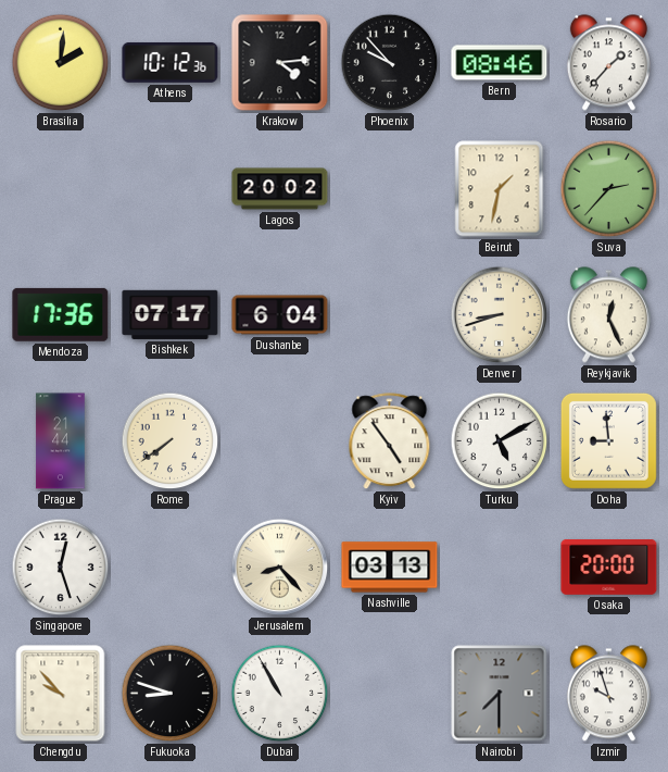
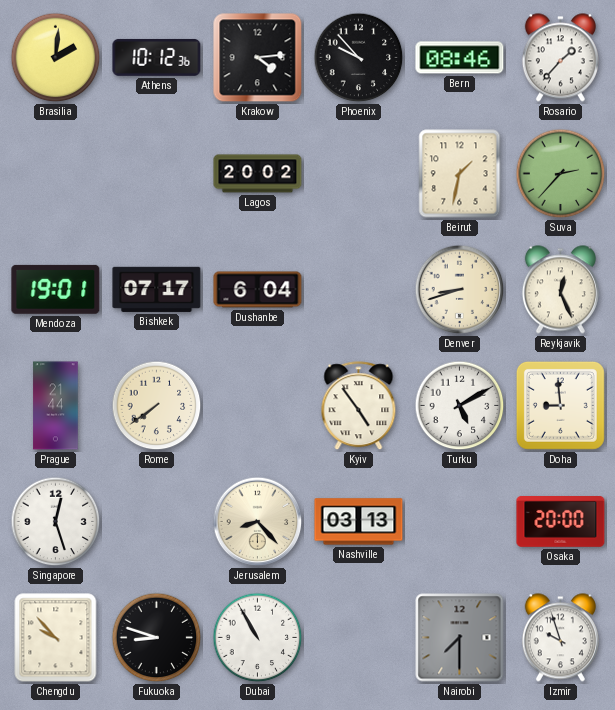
Mendoza: 17:36 -> 19:01
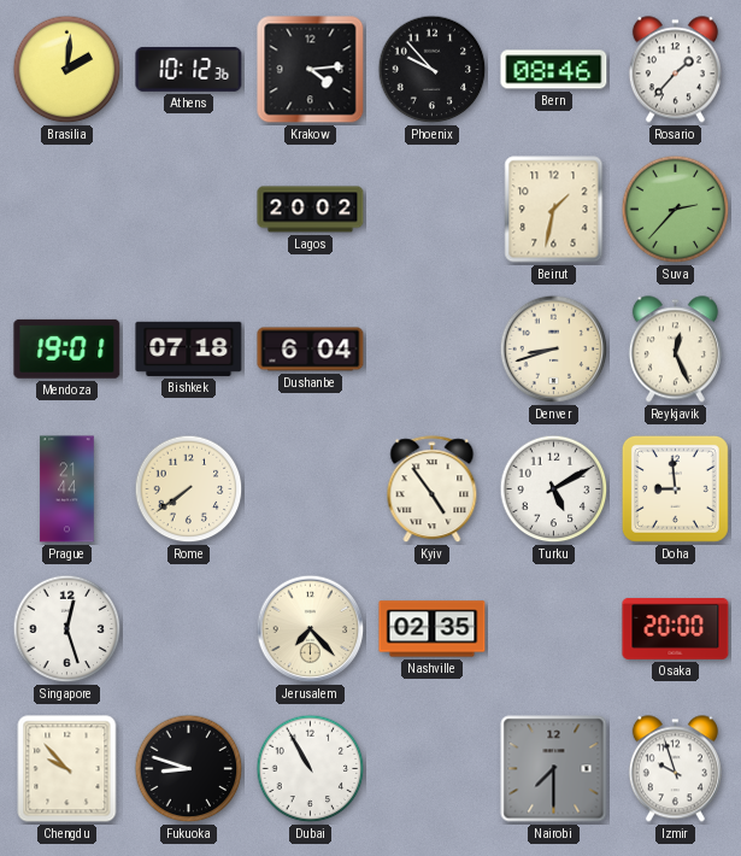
Bishkek: 07:17 -> 07:18
Jerusalem: 8:23 -> 7:23
Nashville: 03:13 -> 02:35
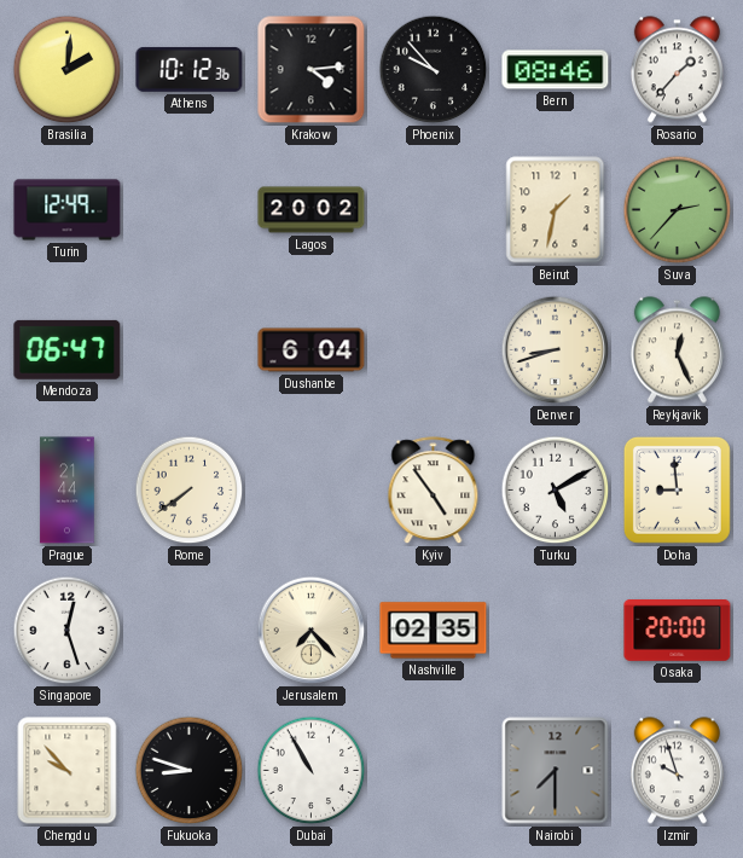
Turin: none -> 12:49
Mendoza: 19:01 -> 06:47
Bishkek: 07:18 -> none
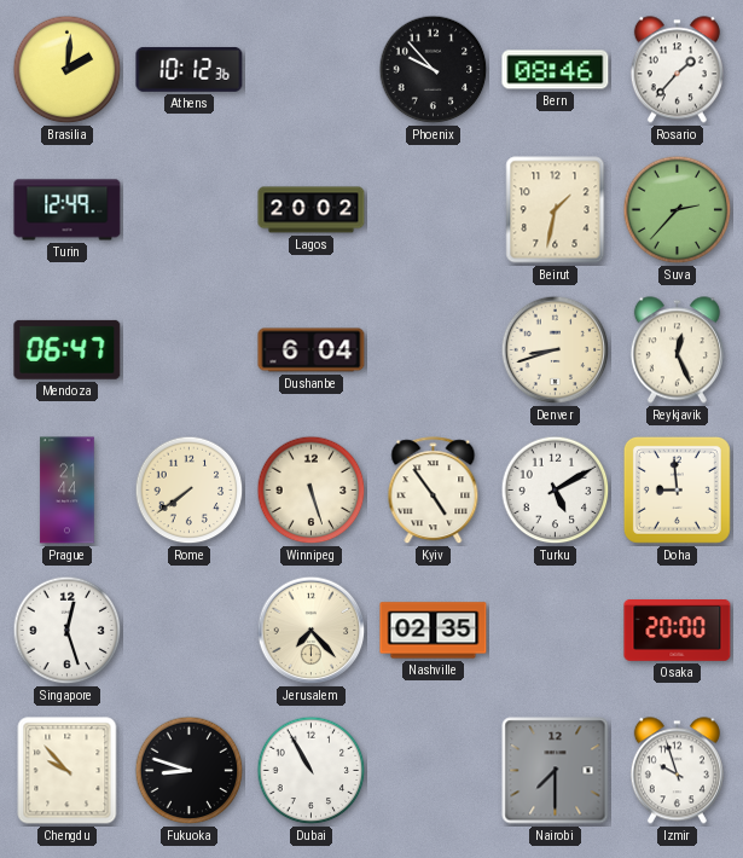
Krakow: 4:14 -> none
Winnipeg: none -> 5:27
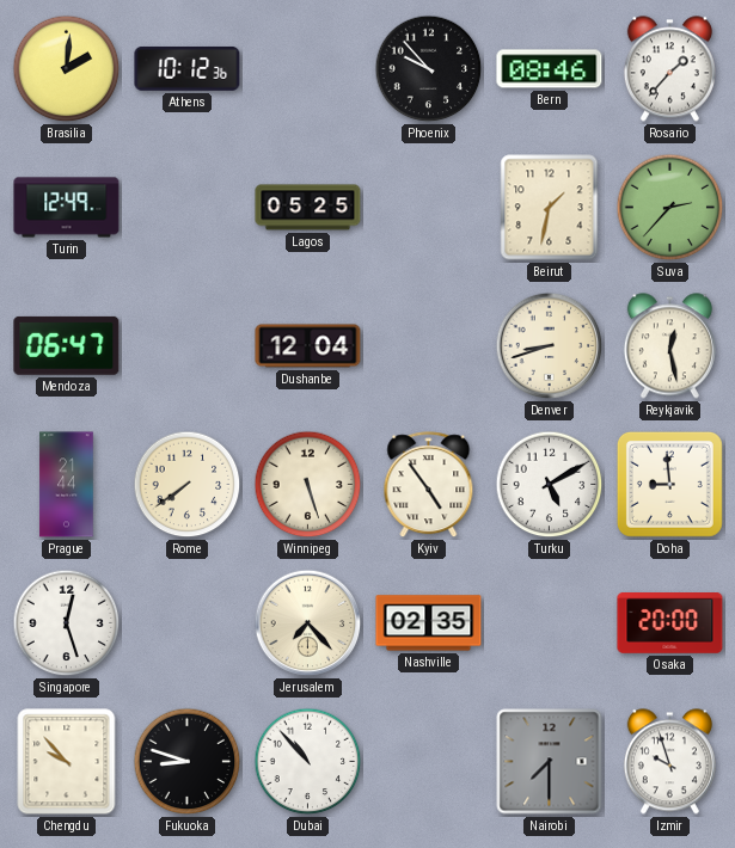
Lagos: 20:02 -> 05:25
Dushanbe: 6:04 -> 12:04
Reykjavik: 12:26 -> 12:28
Dubai: 10:55 -> 10:53
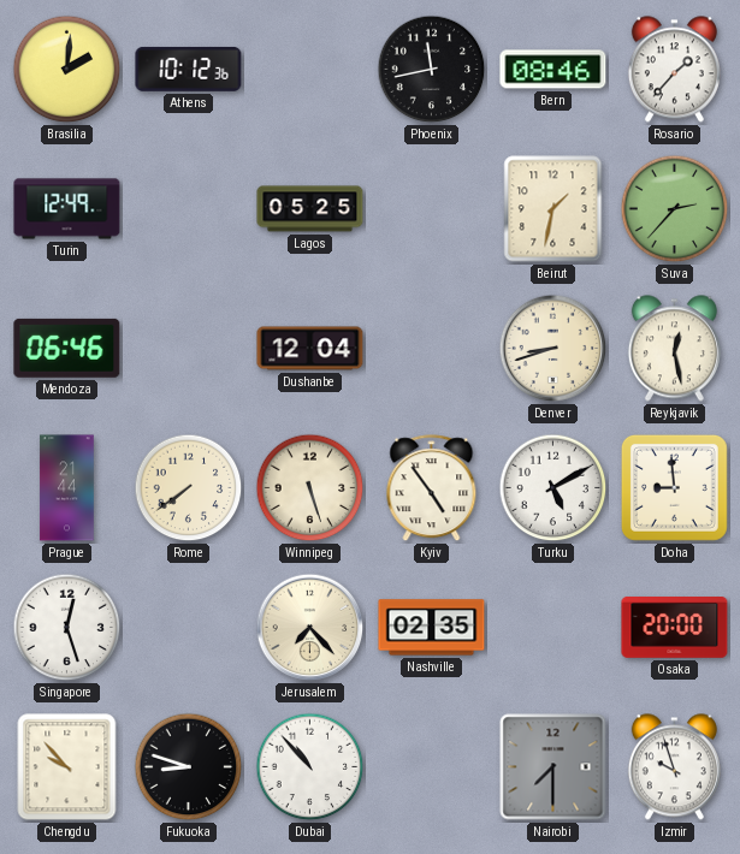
Phoenix: 9:53 -> 11:43
Mendoza: 06:47 -> 06:46
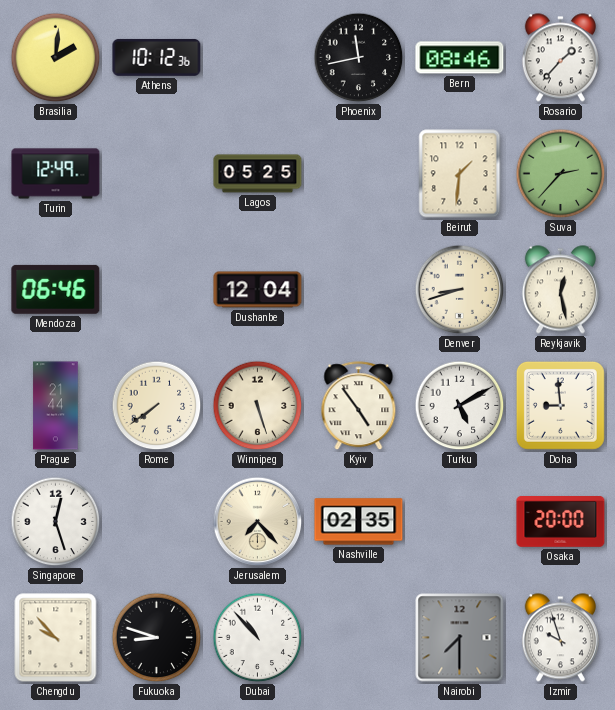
Beirut: 1:32 -> 1:31
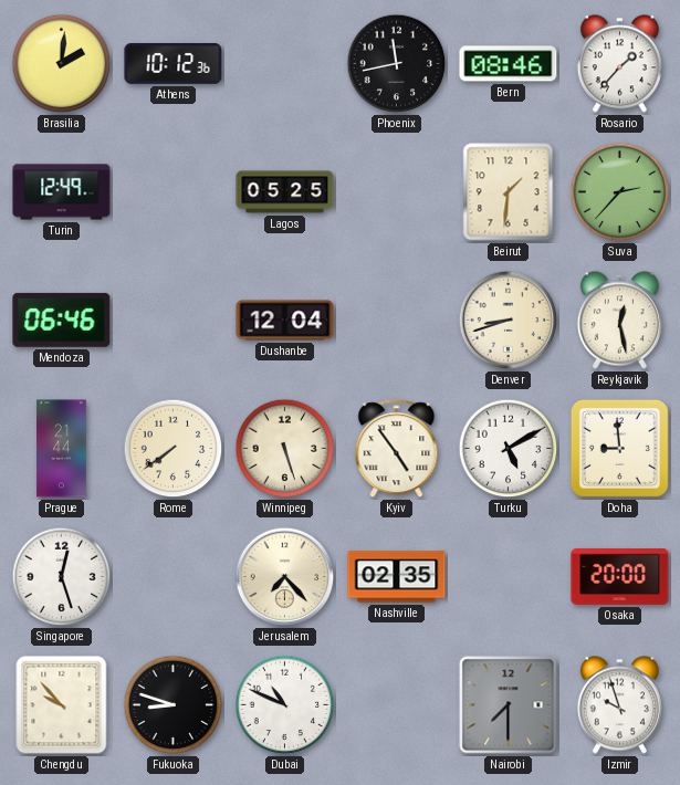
Dubai: 10:53 -> 10:49
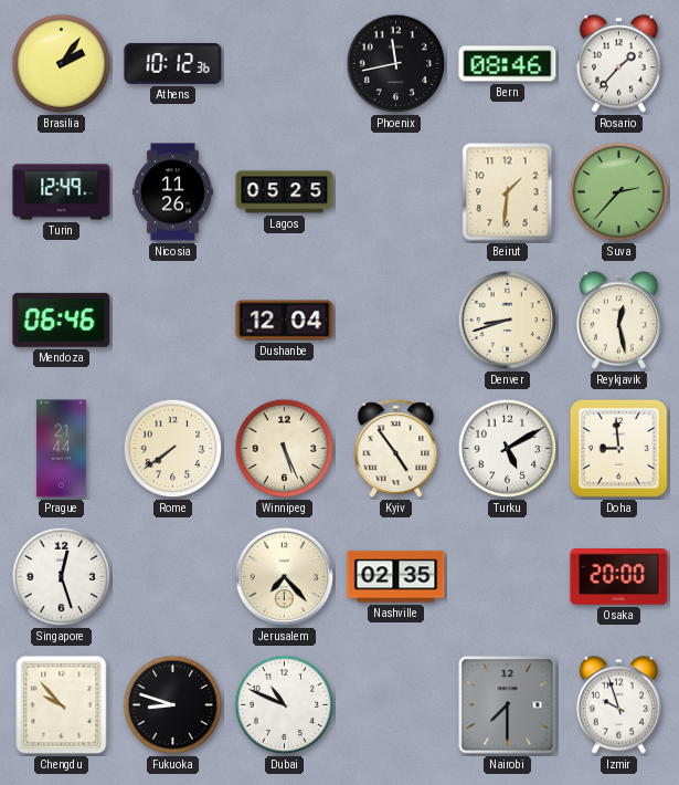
Brasilia: 2:01 -> 2:06
Nicosia: none -> 11:26
Winnipeg: 5:27 -> 5:26
